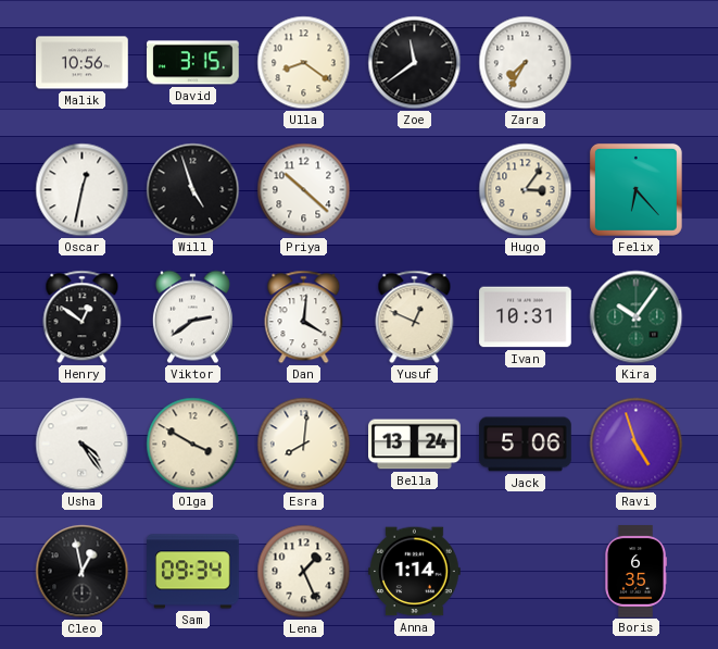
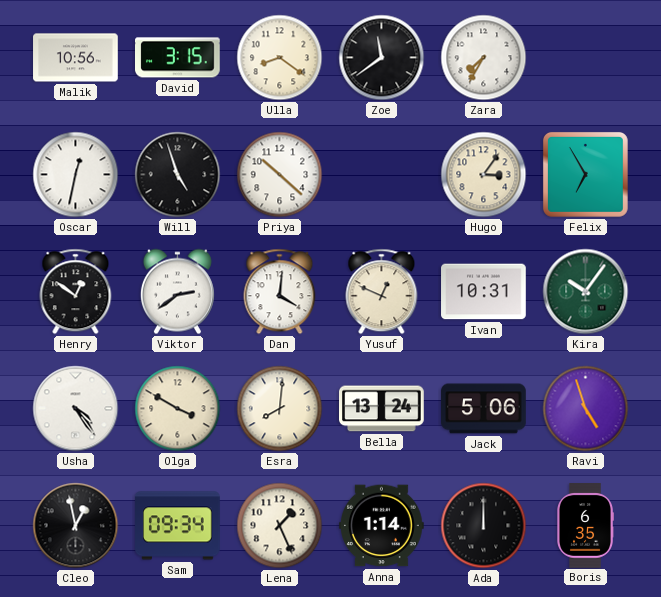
Felix: 6:23 -> 6:55
Ada: none -> 12:00
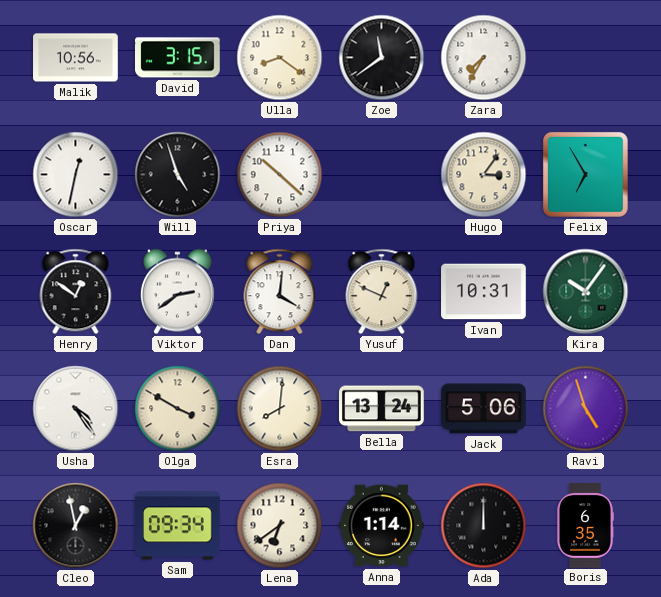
Lena: 1:26 -> 6:39
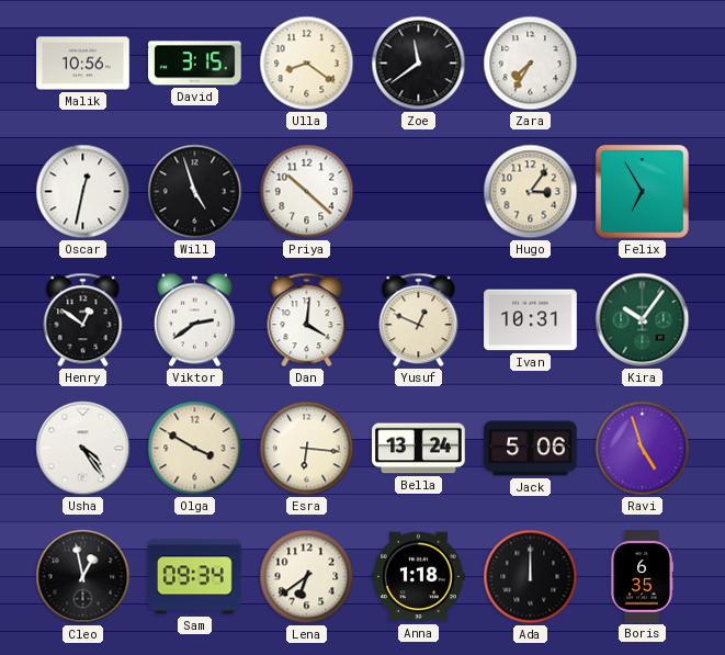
Esra: 8:01 -> 6:16
Anna: 1:14 -> 1:18
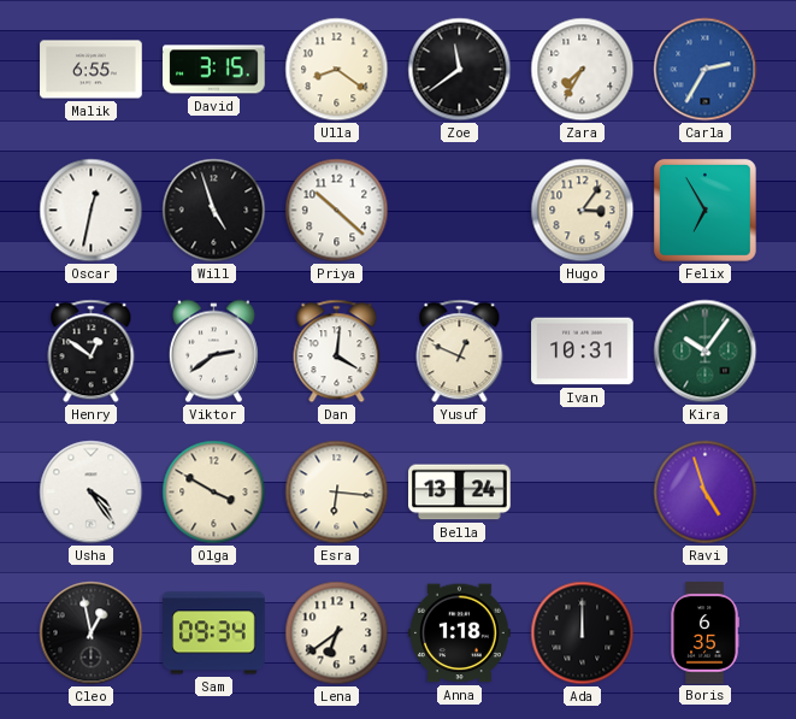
Malik: 10:56 -> 6:55
Carla: none -> 2:35
Jack: 5:06 -> none
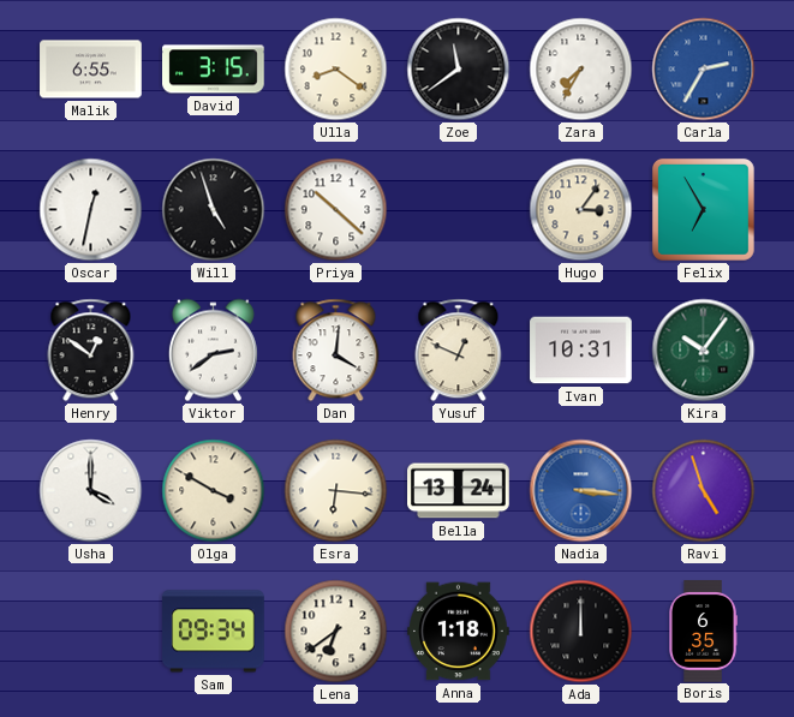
Usha: 4:24 -> 4:00
Nadia: none -> 3:16
Cleo: 12:58 -> none
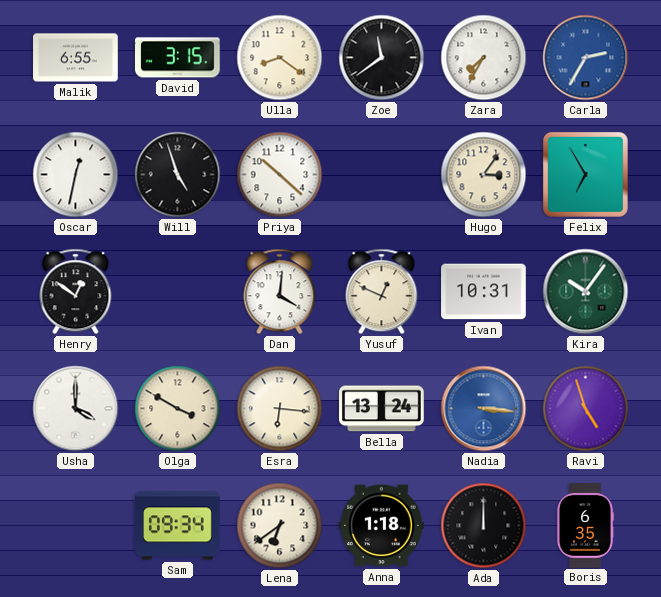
Viktor: 2:39 -> none
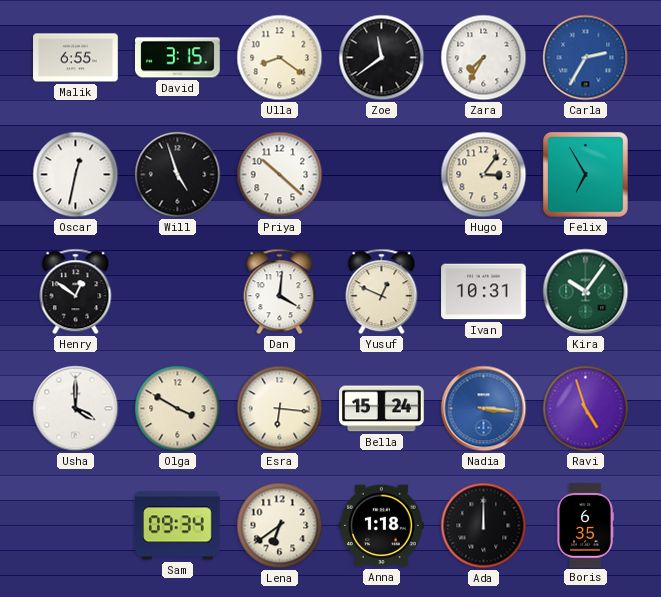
Bella: 13:24 -> 15:24
